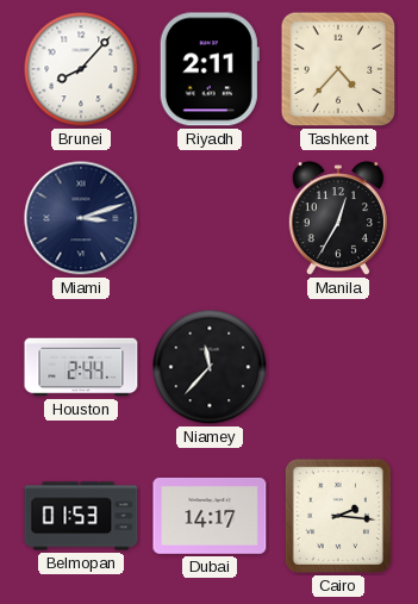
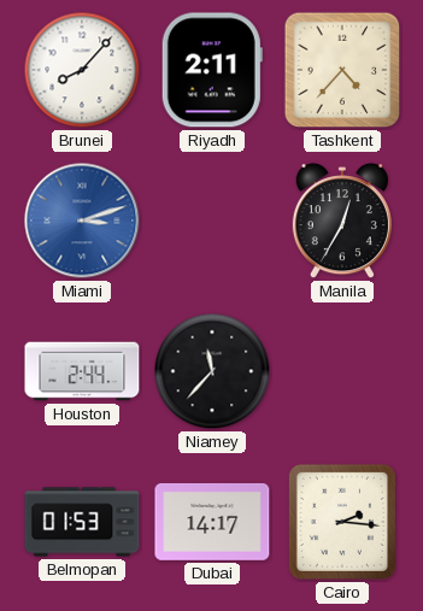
Miami dial: navy -> blue
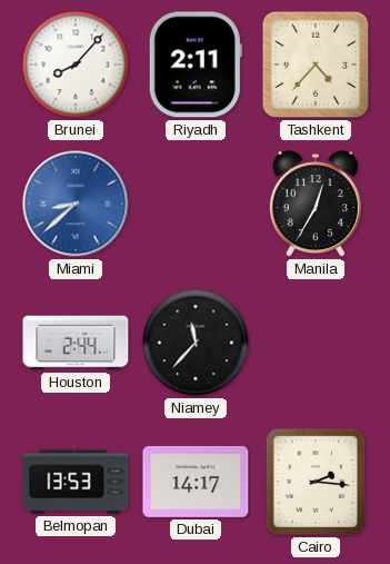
Miami: 3:12 -> 8:38
Belmopan: 01:53 -> 13:53
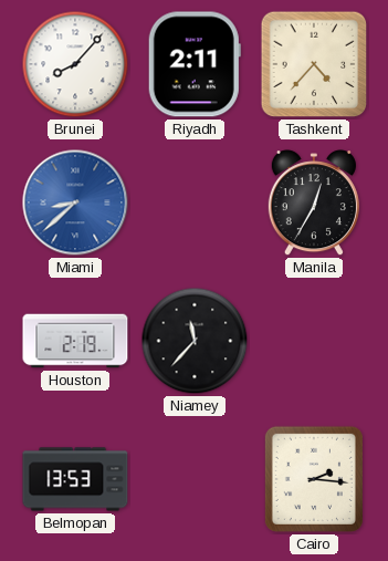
Houston: 2:44 -> 2:19
Dubai: 14:17 -> none
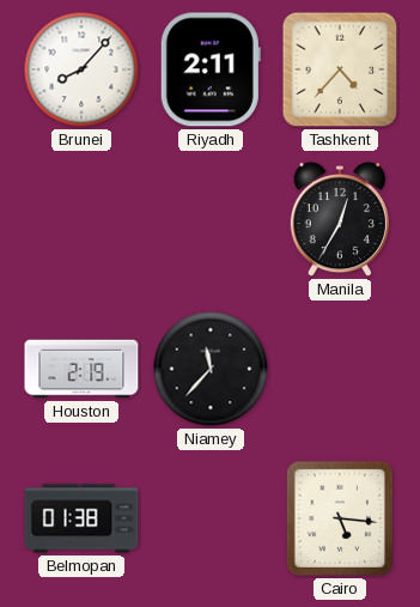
Miami: 8:38 -> none
Belmopan: 13:53 -> 01:38
Cairo: 2:16 -> 5:16
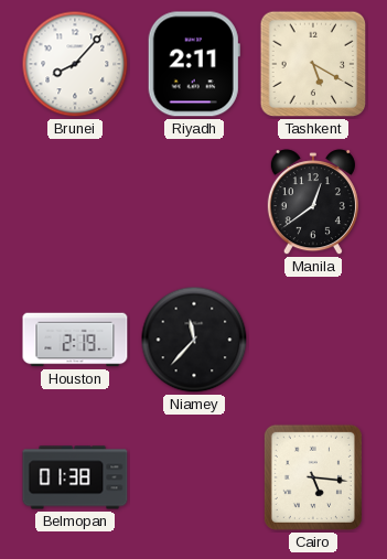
Tashkent: 4:37 -> 5:20
Manila: 12:35 -> 12:39
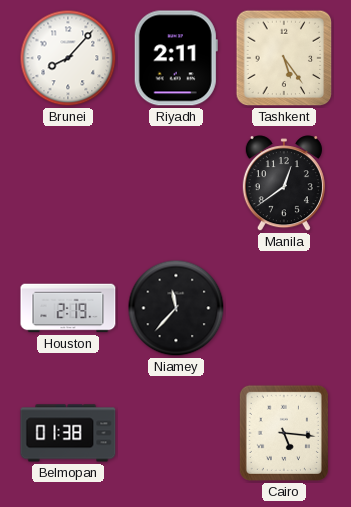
Tashkent: 5:20 -> 5:24
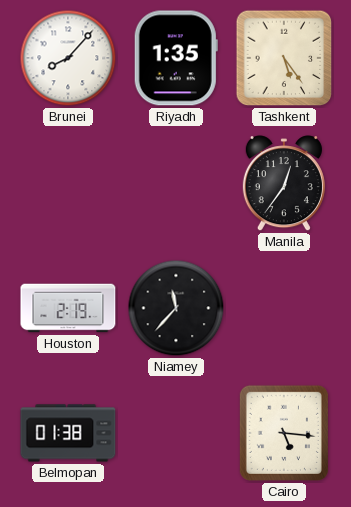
Riyadh: 2:11 -> 1:35
Manila: 12:39 -> 12:36
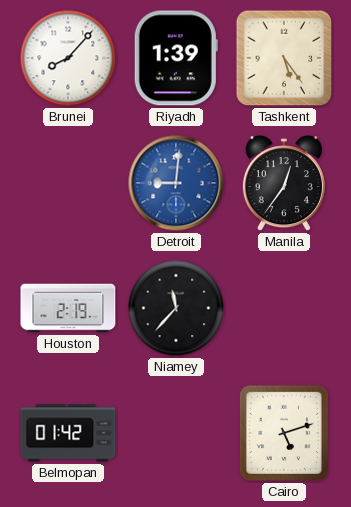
Riyadh: 1:35 -> 1:39
Detroit: none -> 9:01
Belmopan: 01:38 -> 01:42
Cairo: 5:16 -> 5:12
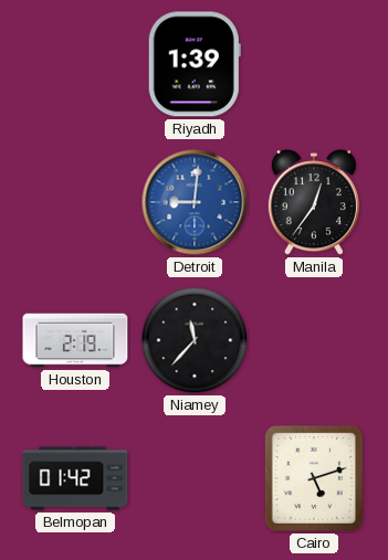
Brunei: 8:07 -> none
Tashkent: 5:24 -> none
